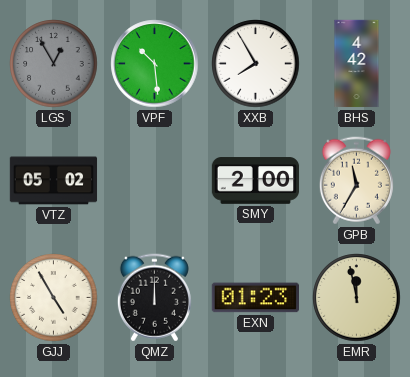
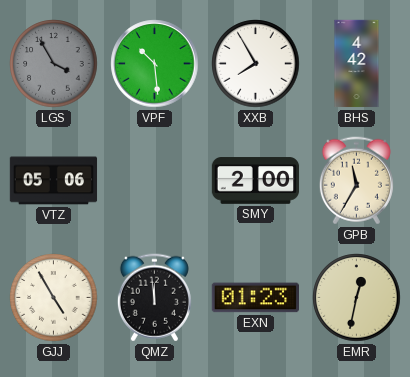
LGS: 12:55 -> 3:55
VTZ: 05:02 -> 05:06
QMZ: 12:00 -> 11:59
EMR: 11:58 -> 12:32
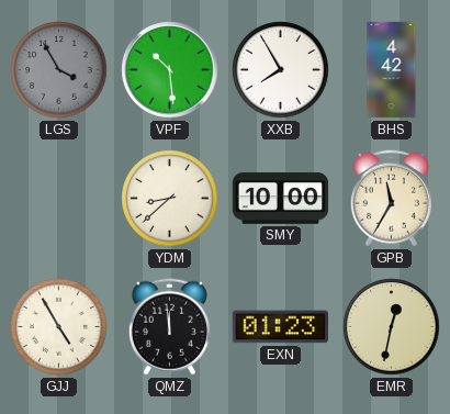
VTZ: 05:06 -> none
YDM: none -> 8:38
SMY: 2:00 -> 10:00
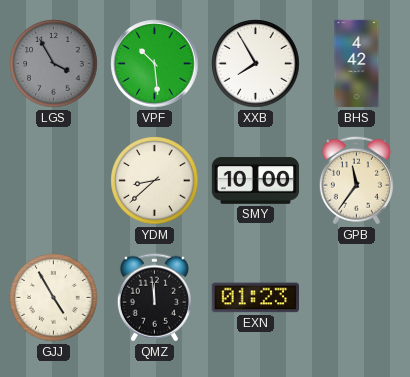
GPB: 11:35 -> 11:36
EMR: 12:32 -> none
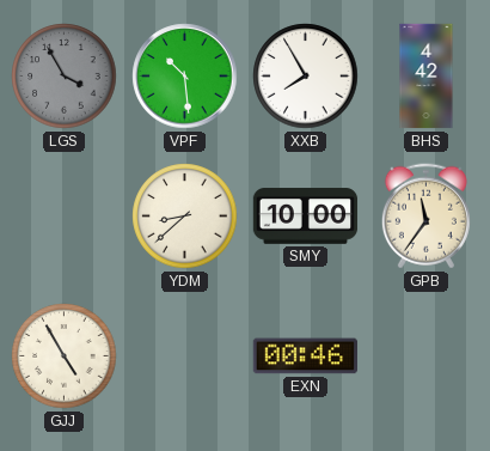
QMZ: 11:59 -> none
EXN: 01:23 -> 00:46
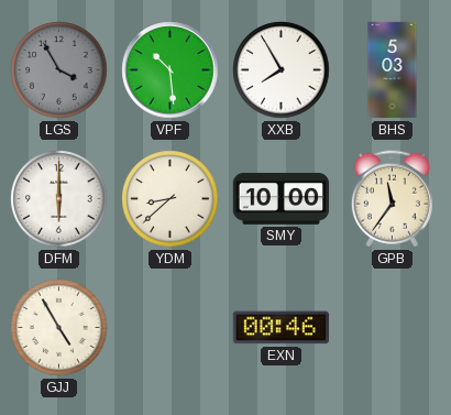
BHS: 4:42 -> 5:03
DFM: none -> 6:00
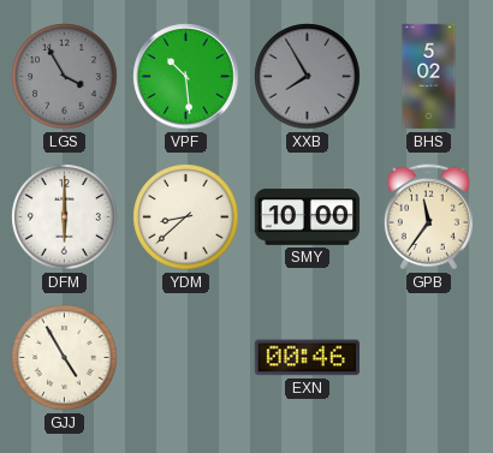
XXB dial: white -> grey
BHS: 5:03 -> 5:02
